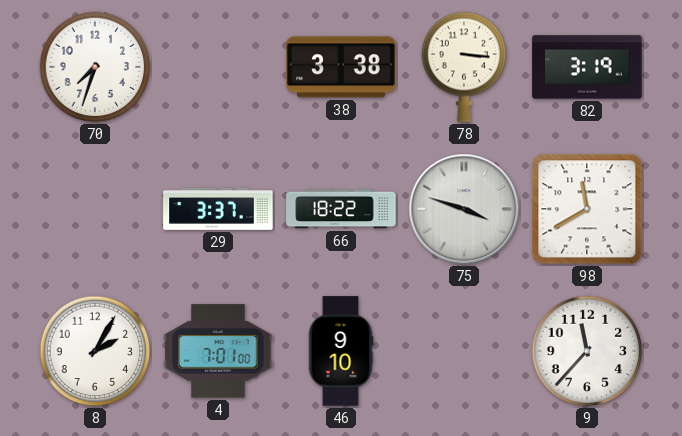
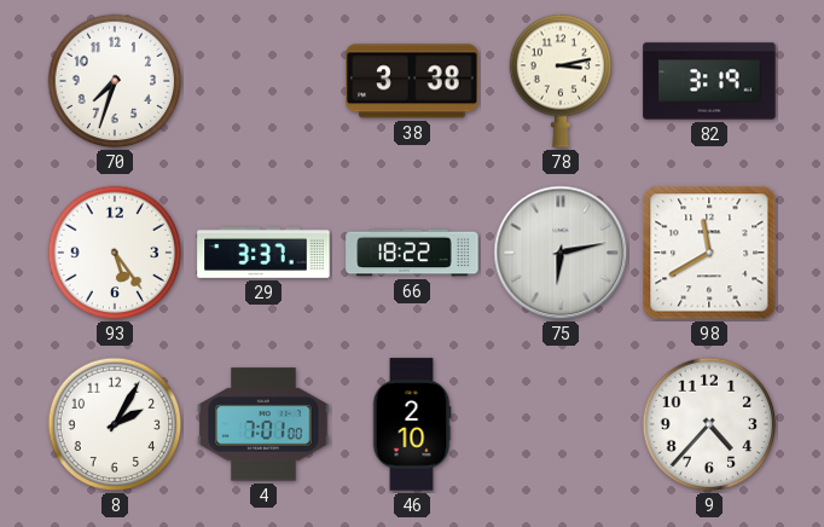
78: 3:16 -> 3:13
93: none -> 5:24
75: 3:48 -> 6:13
46: 9:10 -> 2:10
9: 11:37 -> 4:37
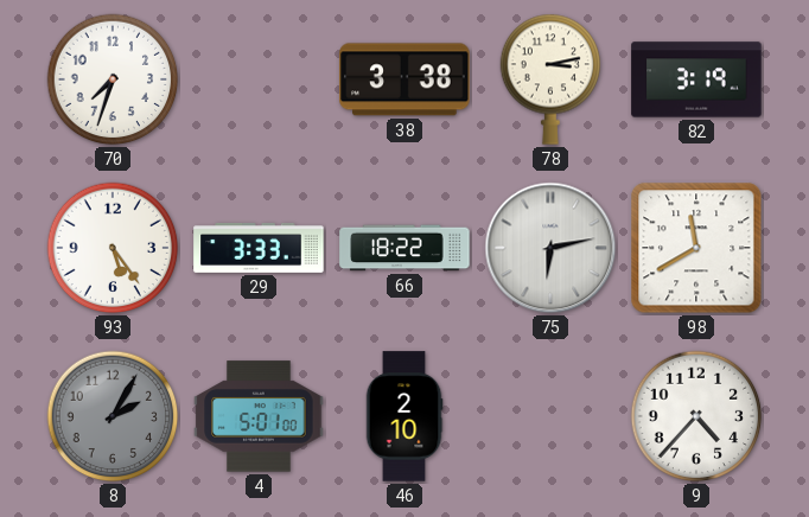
29: 3:37 -> 3:33
8 dial: white -> grey
4: 7:01 -> 5:01
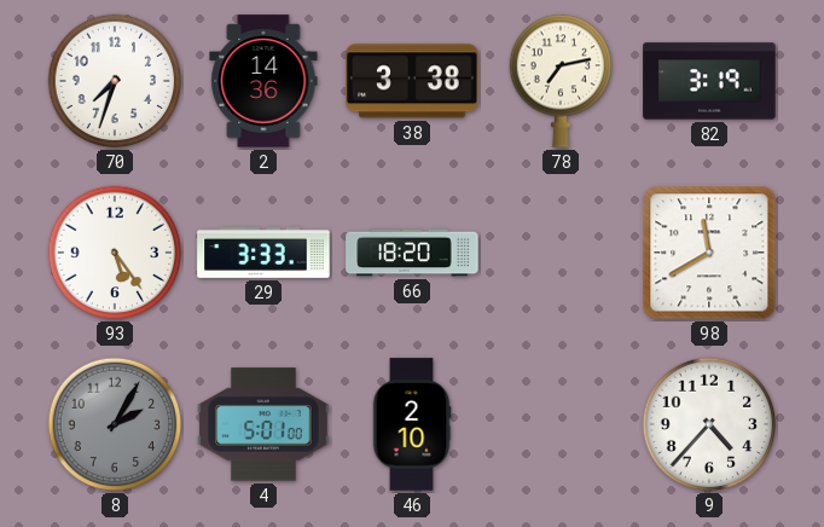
2: none -> 14:36
78: 3:13 -> 7:13
66: 18:22 -> 18:20
75: 6:13 -> none
